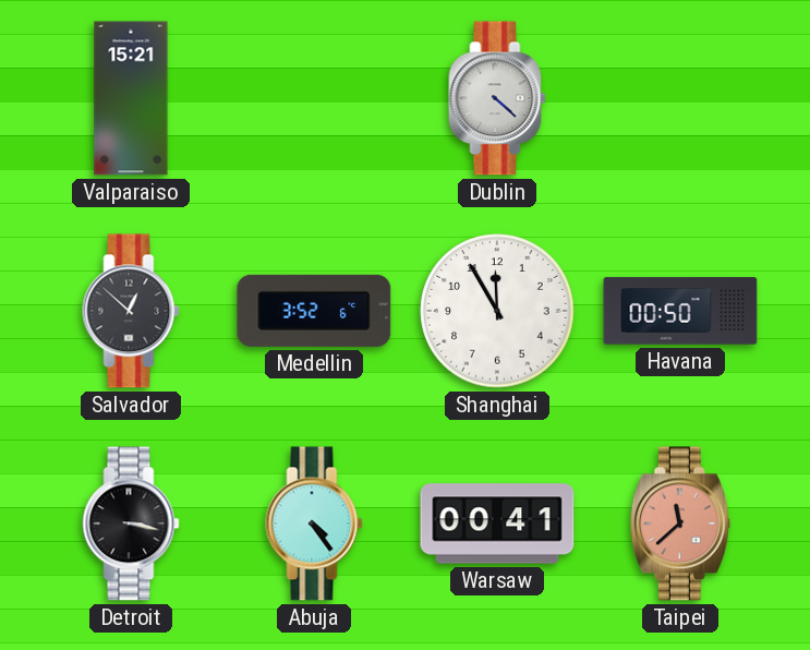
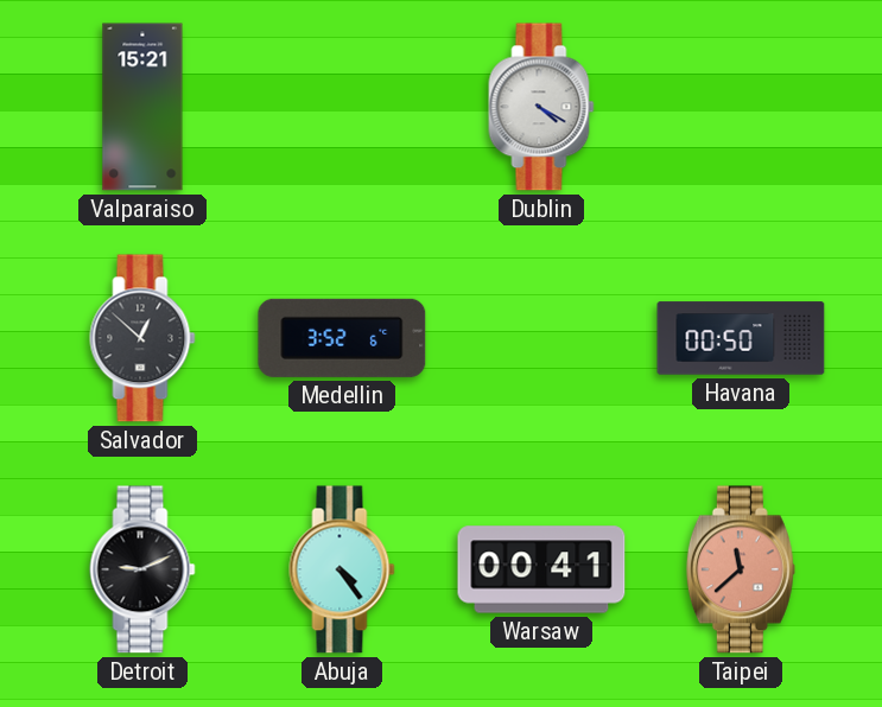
Dublin: 4:22 -> 4:20
Shanghai: 11:55 -> none
Detroit: 3:17 -> 9:11
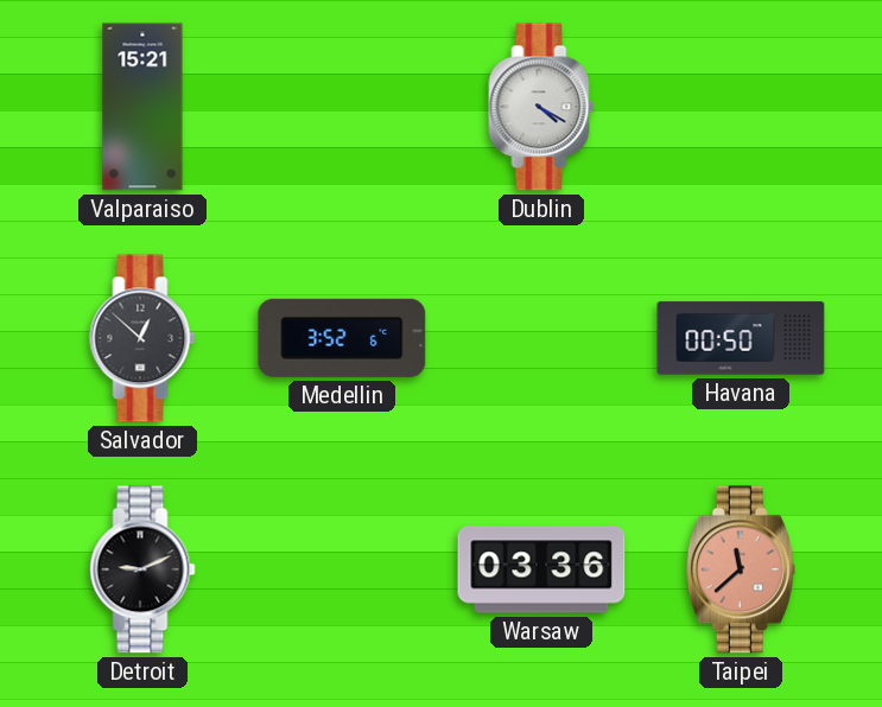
Abuja: 4:24 -> none
Warsaw: 00:41 -> 03:36
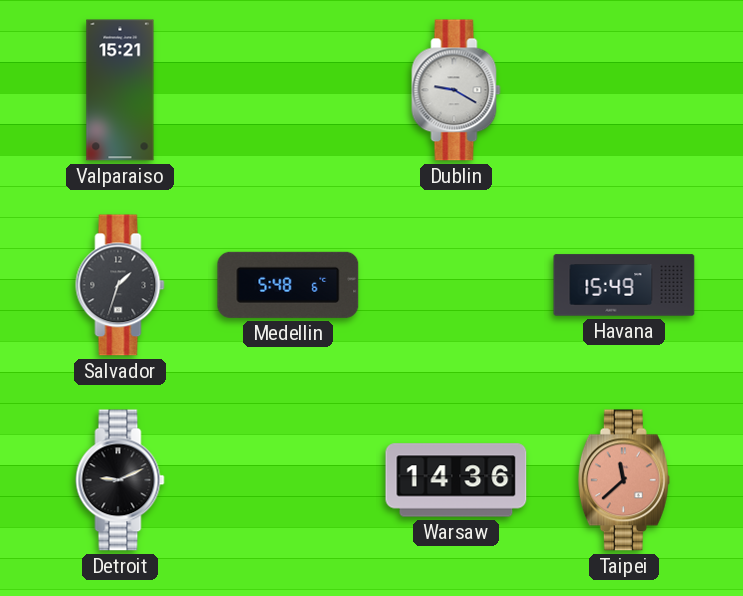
Dublin: 4:20 -> 9:20
Salvador: 12:52 -> 1:33
Medellin: 3:52 -> 5:48
Havana: 00:50 -> 15:49
Warsaw: 03:36 -> 14:36
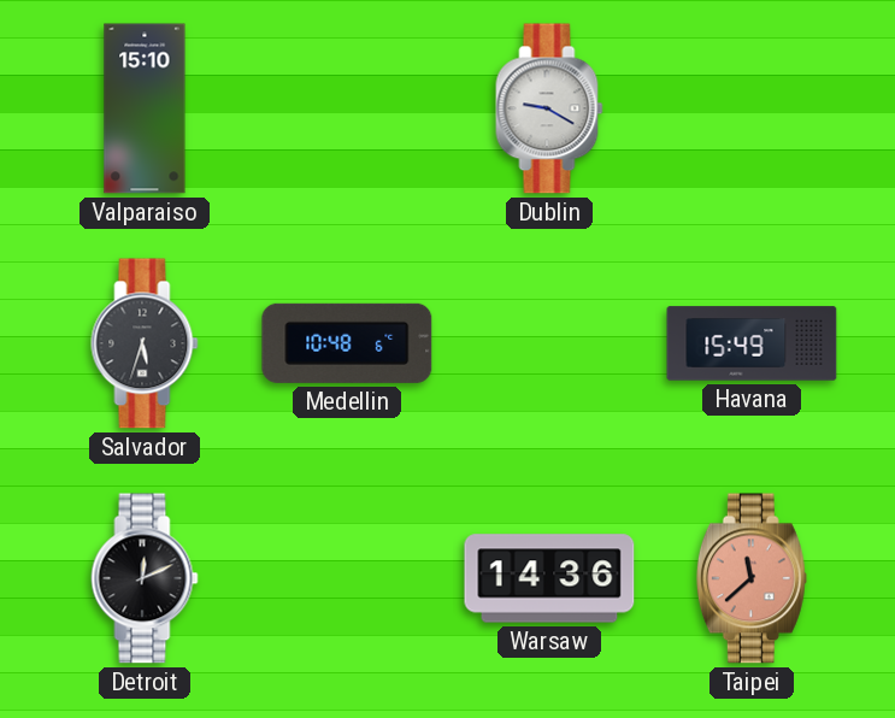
Valparaiso: 15:21 -> 15:10
Salvador: 1:33 -> 5:33
Medellin: 5:48 -> 10:48
Detroit: 9:11 -> 12:11
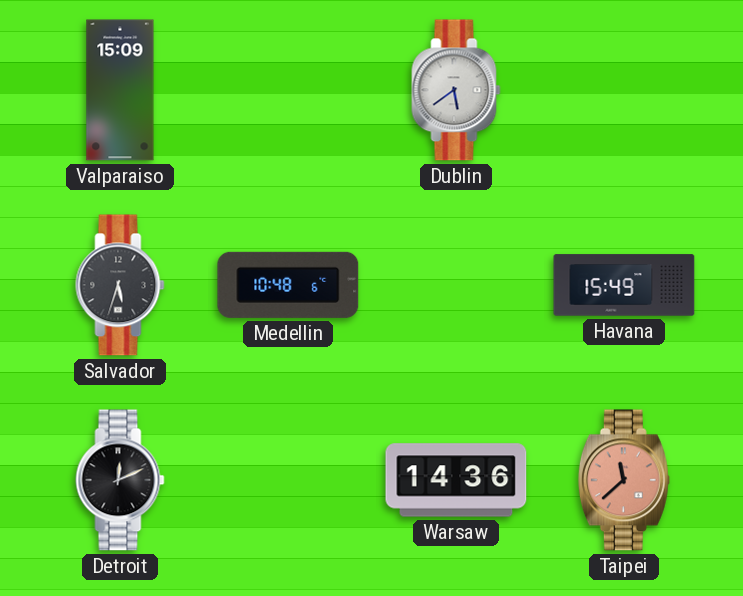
Valparaiso: 15:10 -> 15:09
Dublin: 9:20 -> 5:39
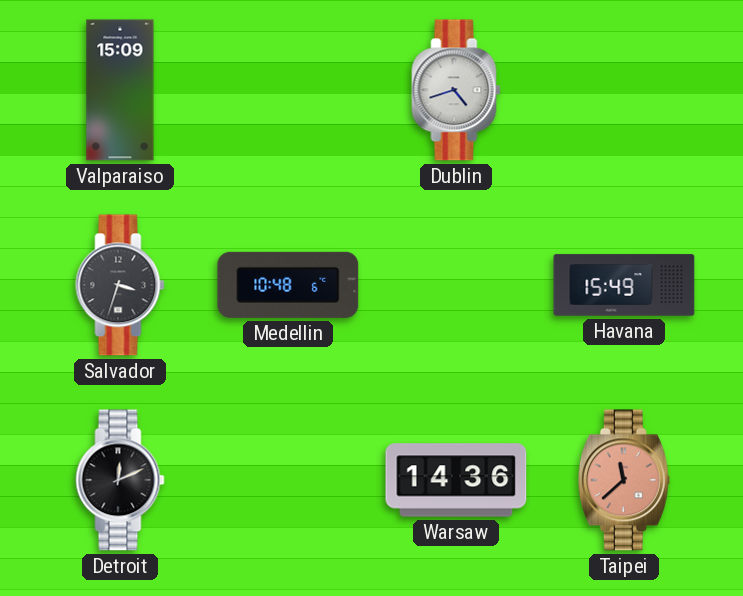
Dublin: 5:39 -> 4:42
Salvador: 5:33 -> 3:33
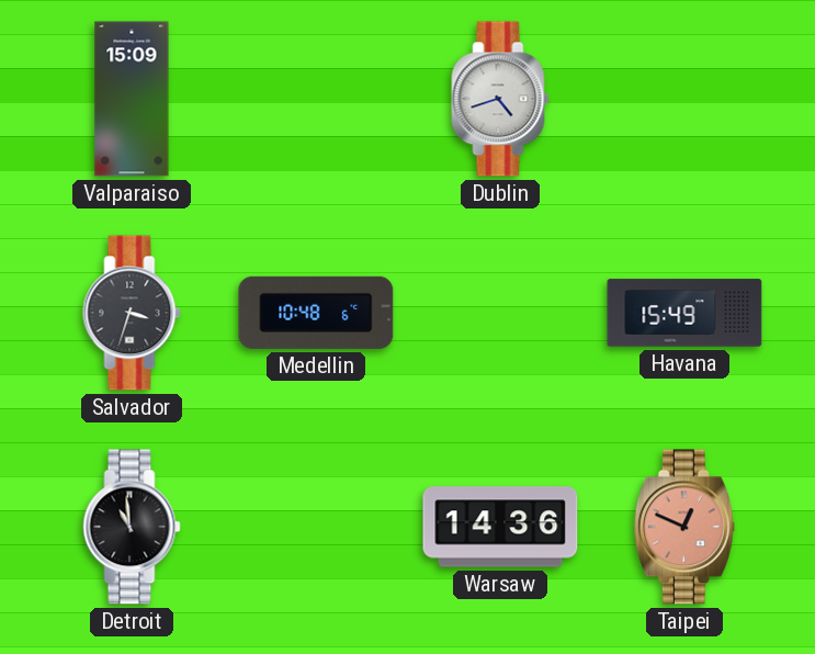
Detroit: 12:11 -> 10:59
Taipei: 11:38 -> 12:49
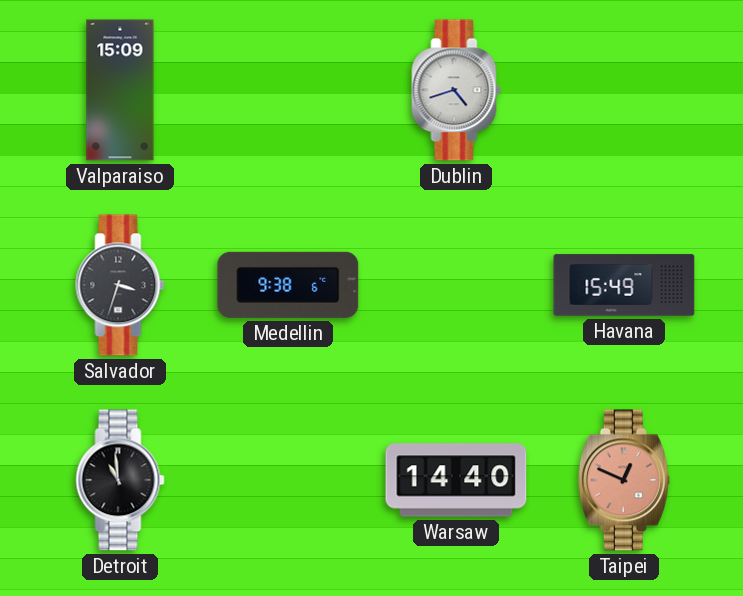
Medellin: 10:48 -> 9:38
Warsaw: 14:36 -> 14:40
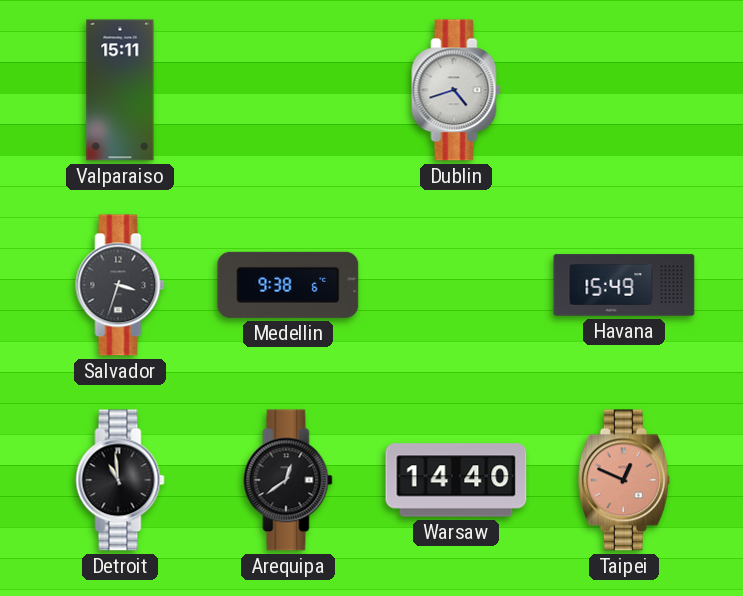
Valparaiso: 15:09 -> 15:11
Arequipa: none -> 12:39
